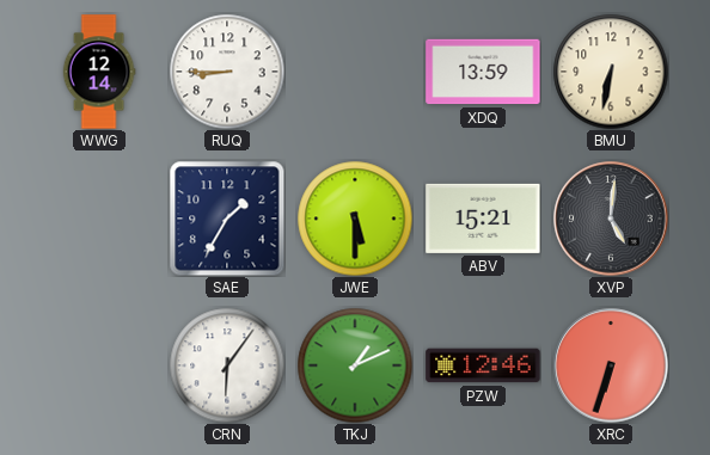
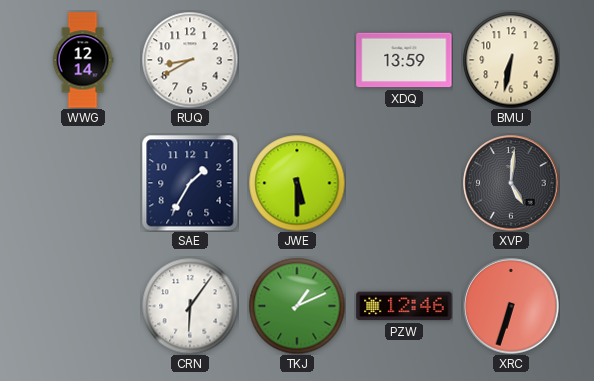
RUQ: 8:45 -> 8:40
ABV: 15:21 -> none
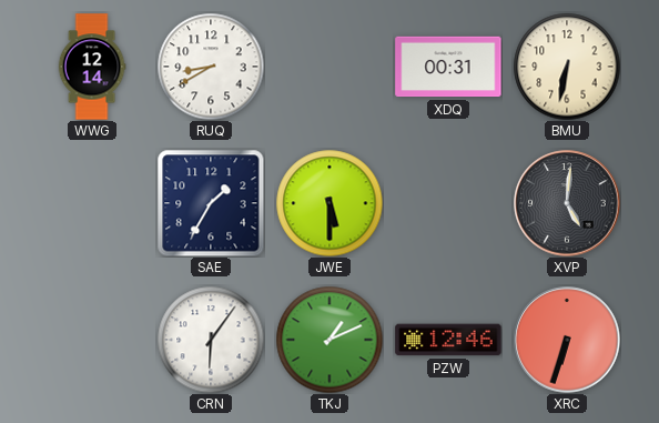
XDQ: 13:59 -> 00:31
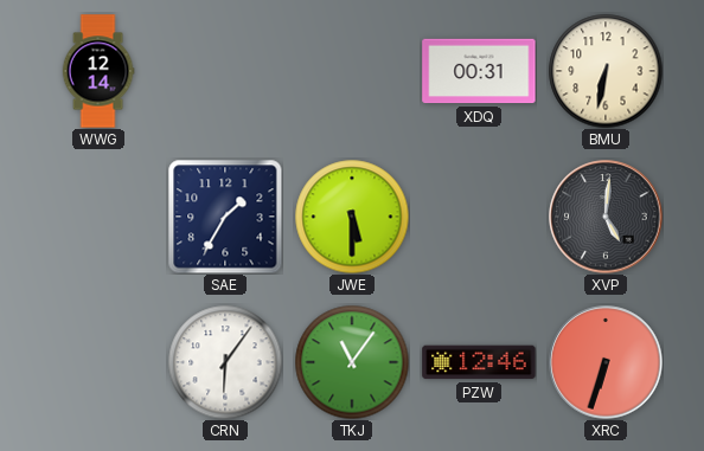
RUQ: 8:40 -> none
TKJ: 1:11 -> 11:06
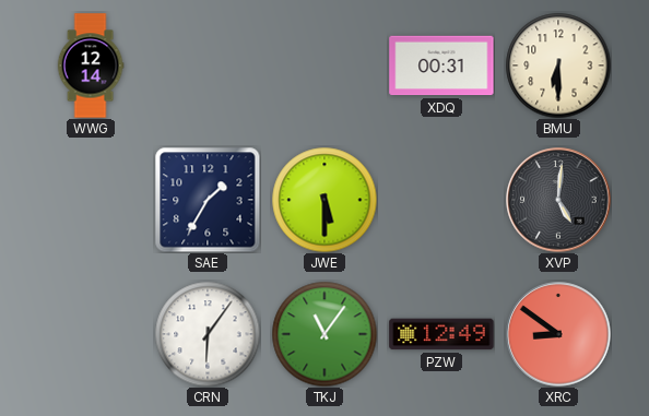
BMU: 6:32 -> 6:30
PZW: 12:46 -> 12:49
XRC: 6:33 -> 8:51
